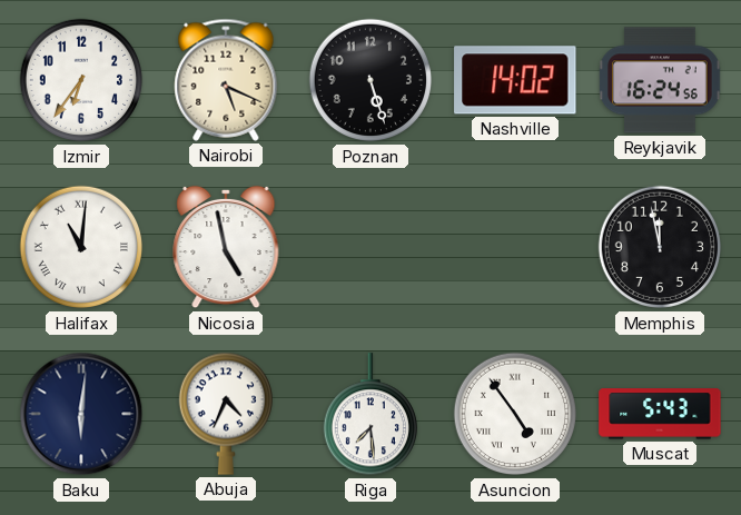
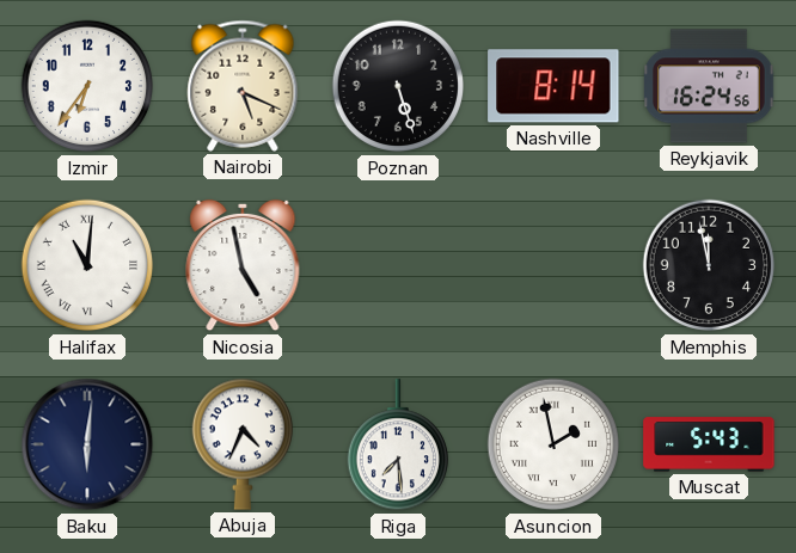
Nashville: 14:02 -> 8:14
Asuncion: 4:54 -> 1:58
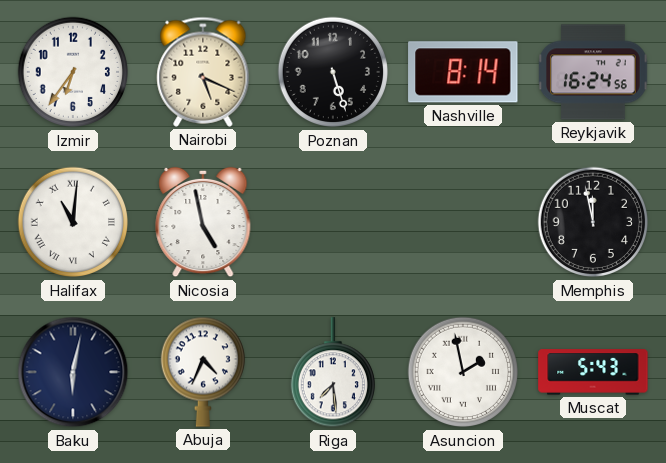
Baku: 6:01 -> 6:02
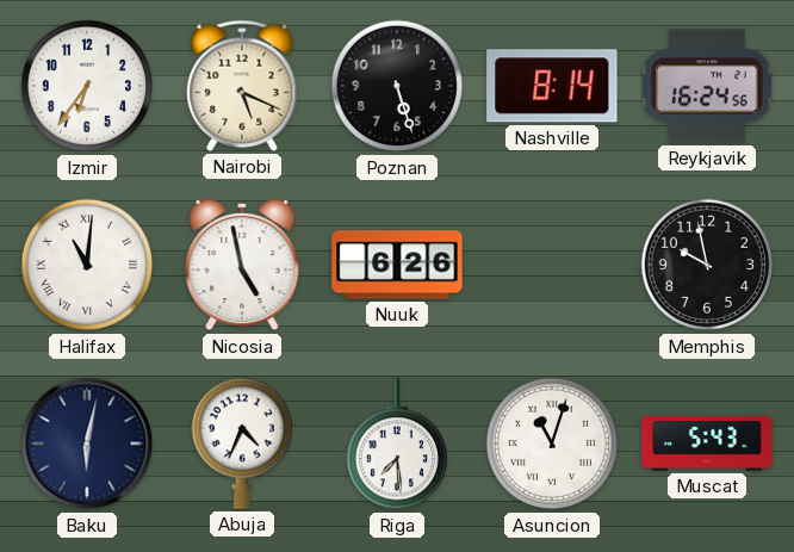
Nuuk: none -> 6:26
Memphis: 11:58 -> 9:58
Asuncion: 1:58 -> 11:03
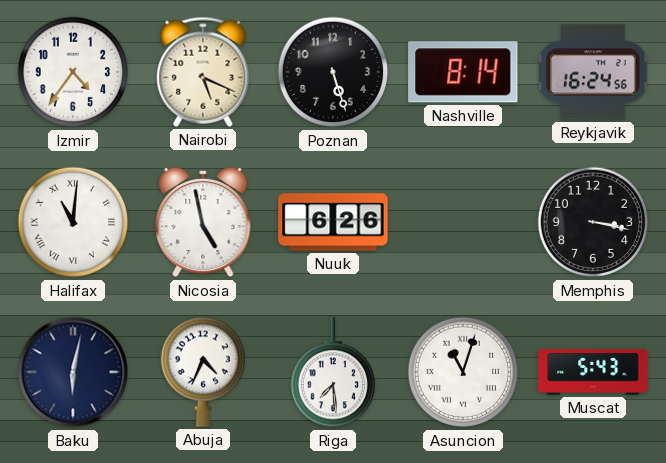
Izmir: 6:36 -> 4:36
Memphis: 9:58 -> 3:17
